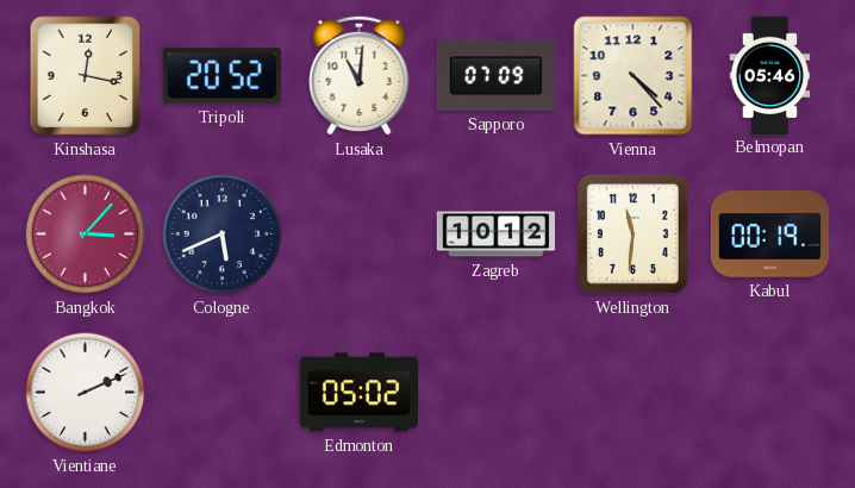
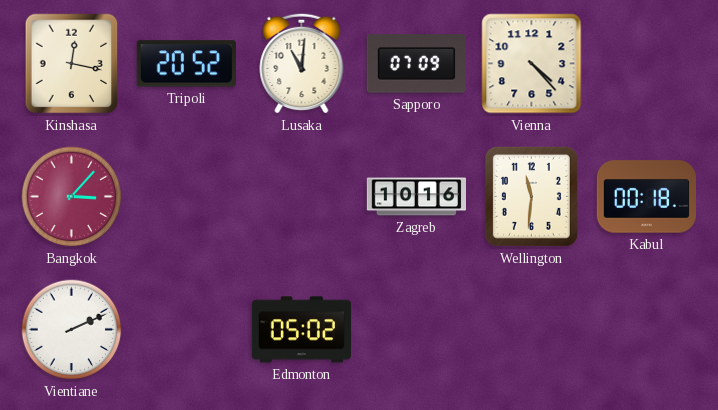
Belmopan: 05:46 -> none
Cologne: 5:41 -> none
Zagreb: 10:12 -> 10:16
Kabul: 00:19 -> 00:18
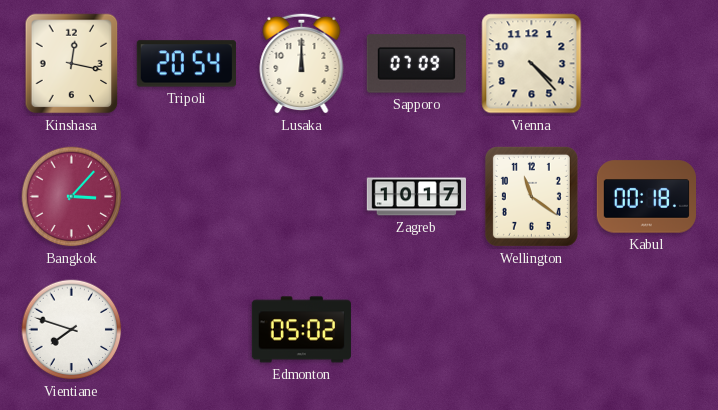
Tripoli: 20:52 -> 20:54
Lusaka: 11:01 -> 12:00
Zagreb: 10:16 -> 10:17
Wellington: 11:31 -> 11:21
Vientiane: 2:11 -> 7:48
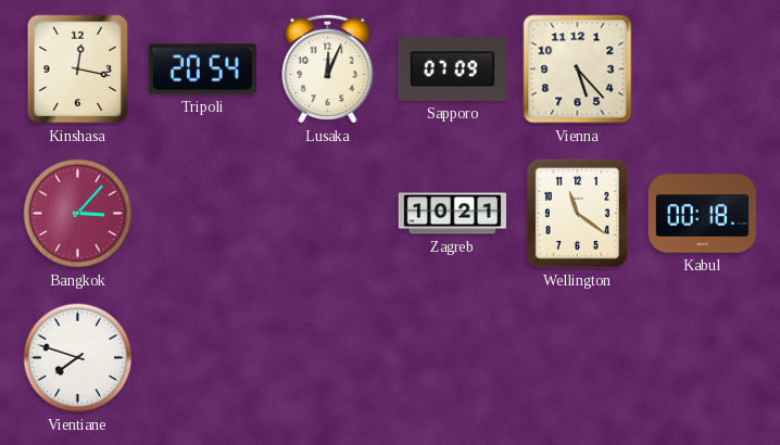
Lusaka: 12:00 -> 12:04
Vienna: 4:23 -> 5:23
Zagreb: 10:17 -> 10:21
Edmonton: 05:02 -> none
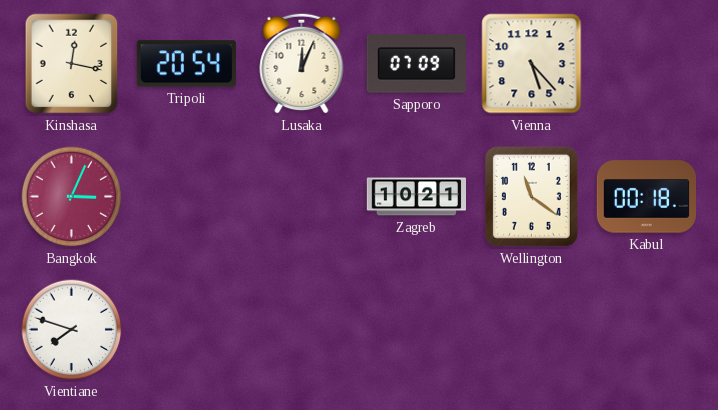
Bangkok: 3:07 -> 3:04
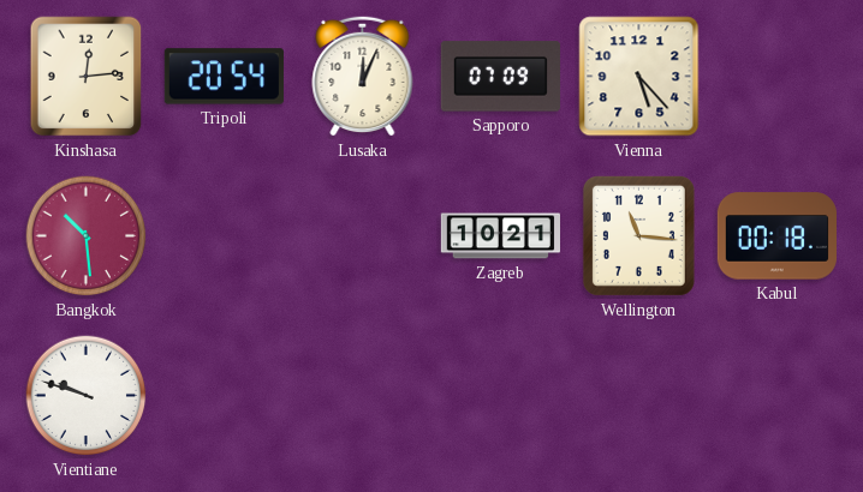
Kinshasa: 12:17 -> 12:14
Bangkok: 3:04 -> 10:29
Wellington: 11:21 -> 11:16
Vientiane: 7:48 -> 9:48
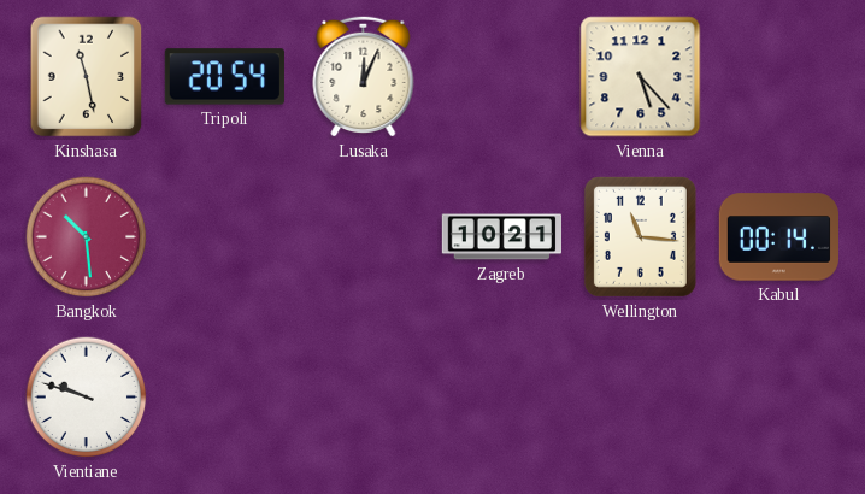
Kinshasa: 12:14 -> 11:28
Sapporo: 07:09 -> none
Kabul: 00:18 -> 00:14
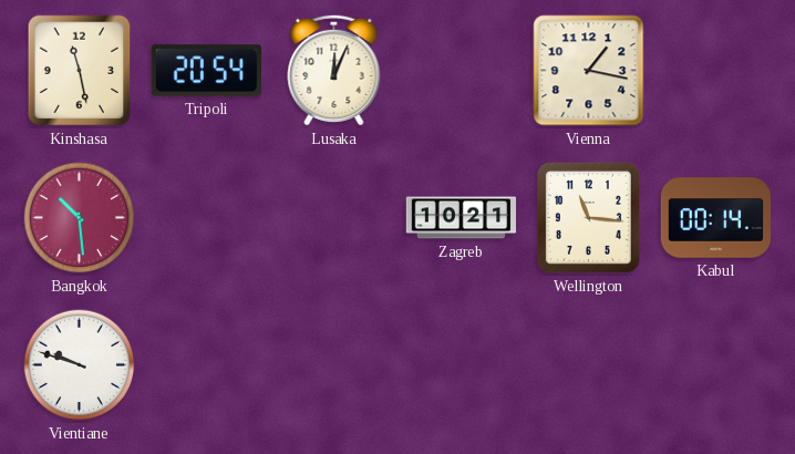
Vienna: 5:23 -> 1:17
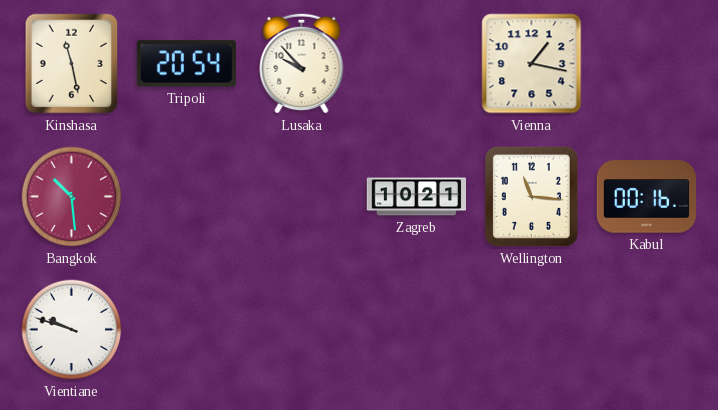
Lusaka: 12:04 -> 9:53
Kabul: 00:14 -> 00:16
